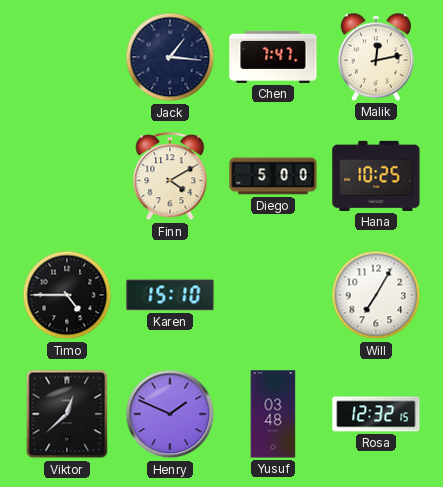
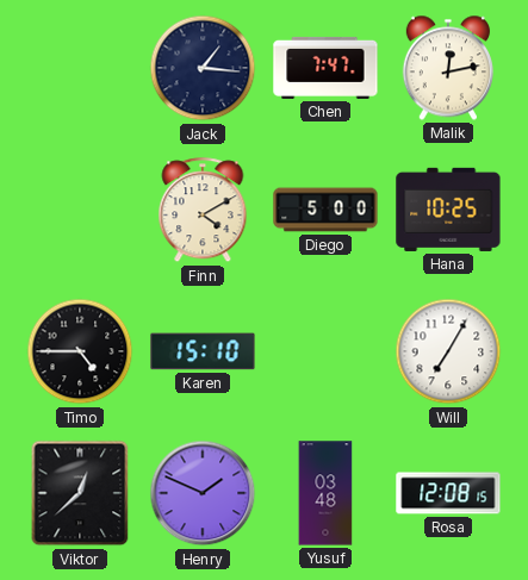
Rosa: 12:32 -> 12:08
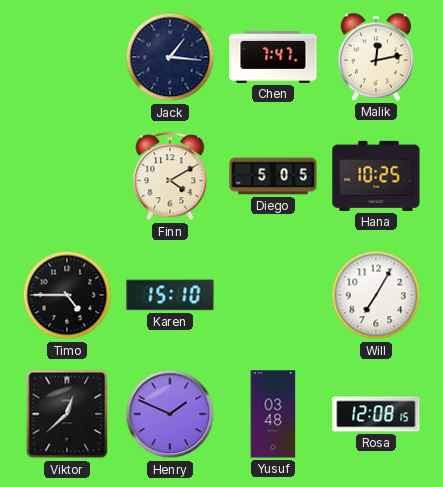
Diego: 5:00 -> 5:05
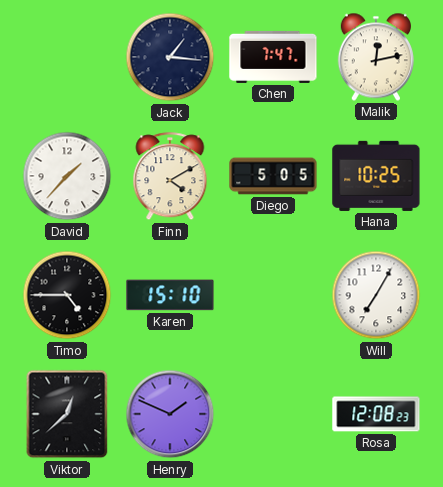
David: none -> 1:37
Yusuf: 03:48 -> none
Rosa: 12:08:15 -> 12:08:23
